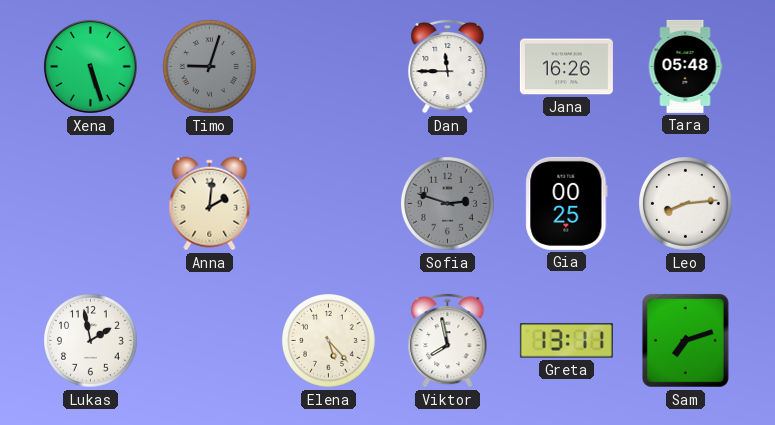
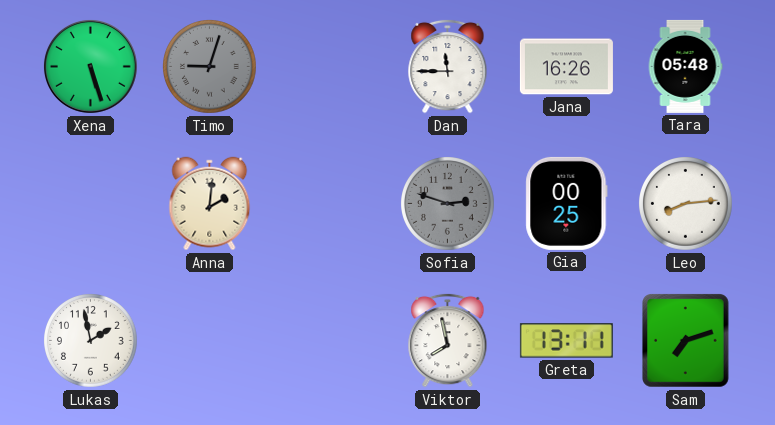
Elena: 5:23 -> none
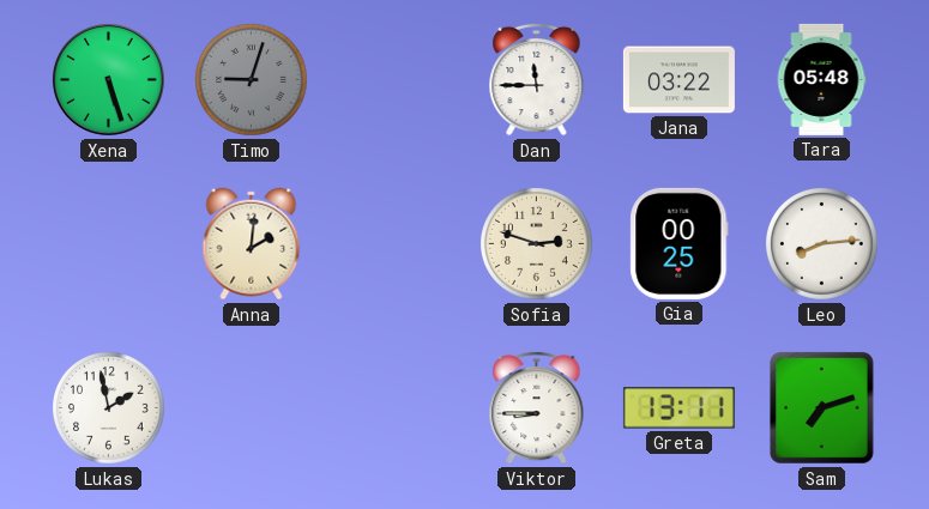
Jana: 16:26 -> 03:22
Sofia dial: grey -> cream
Viktor: 7:58 -> 8:45
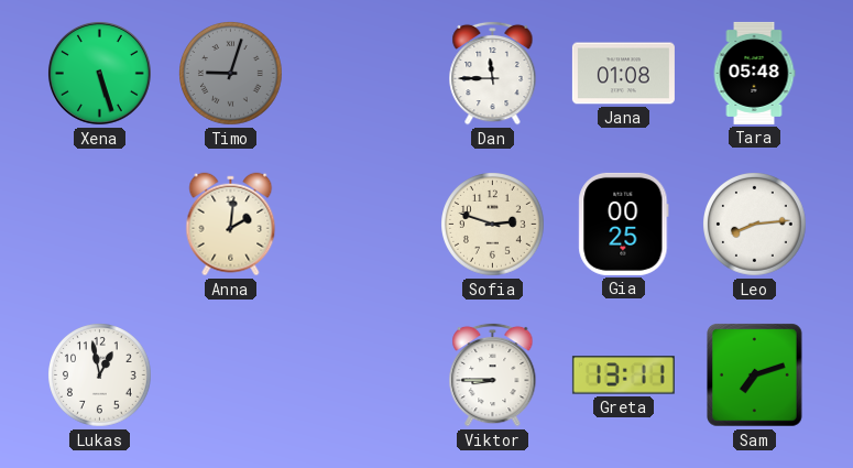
Jana: 03:22 -> 01:08
Lukas: 1:58 -> 12:58
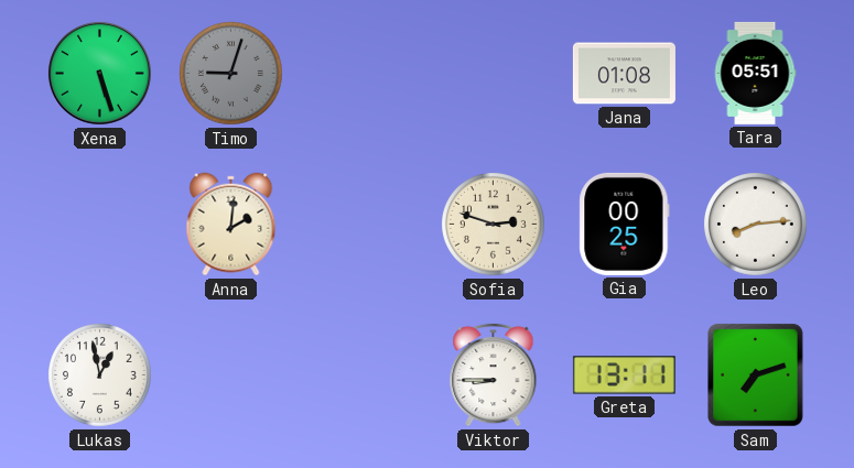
Dan: 11:45 -> none
Tara: 05:48 -> 05:51
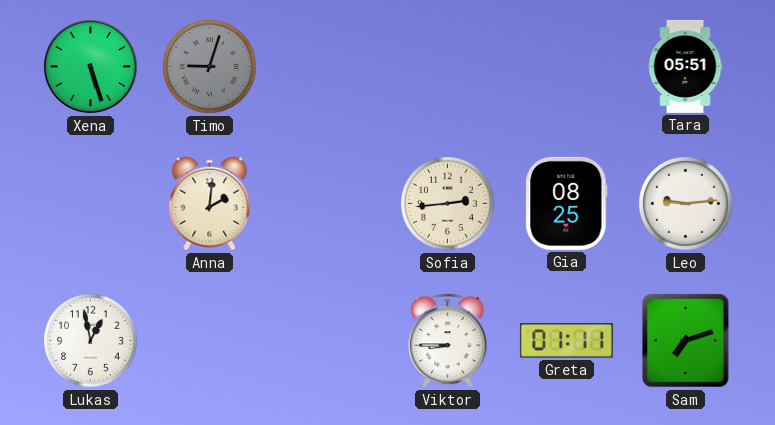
Jana: 01:08 -> none
Sofia: 2:48 -> 2:44
Gia: 00:25 -> 08:25
Leo: 8:14 -> 9:14
Greta: 13:11 -> 01:11
